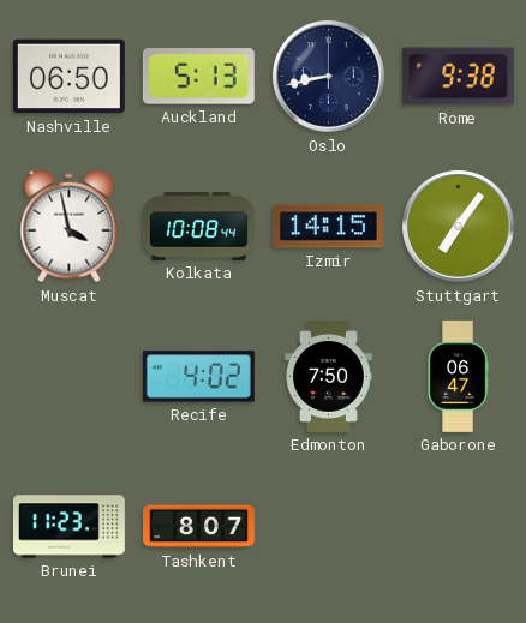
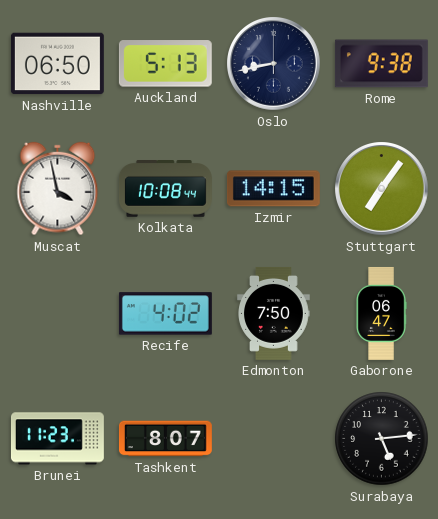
Surabaya: none -> 5:14
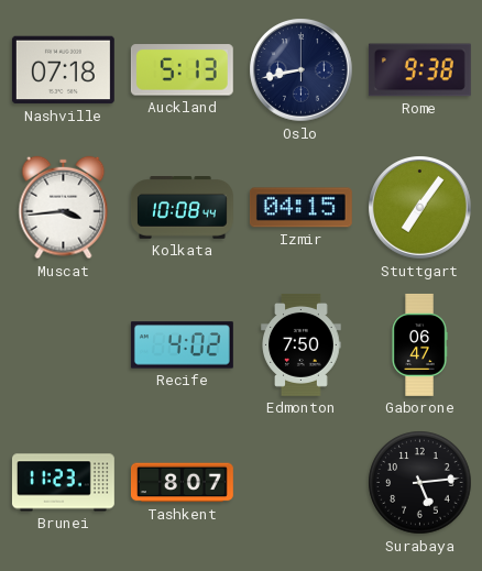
Nashville: 06:50 -> 07:18
Muscat: 3:58 -> 3:44
Izmir: 14:15 -> 04:15
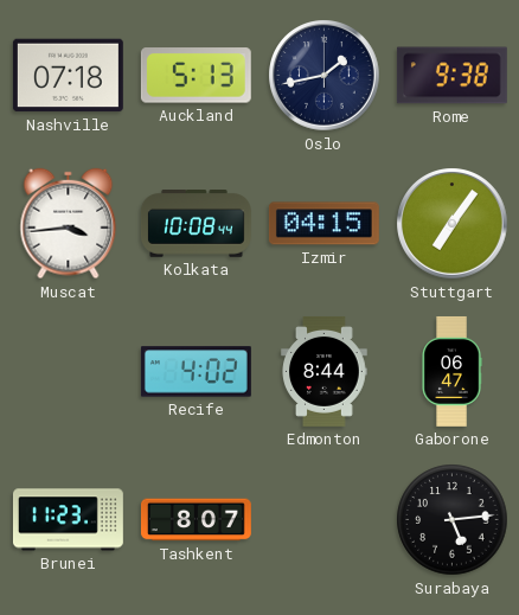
Oslo: 8:43 -> 1:43
Edmonton: 7:50 -> 8:44
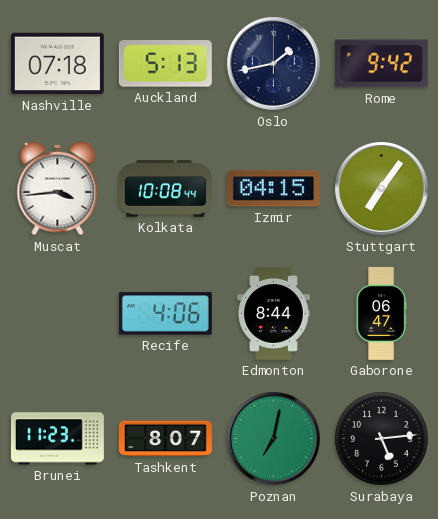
Rome: 9:38 -> 9:42
Recife: 4:02 -> 4:06
Poznan: none -> 7:02
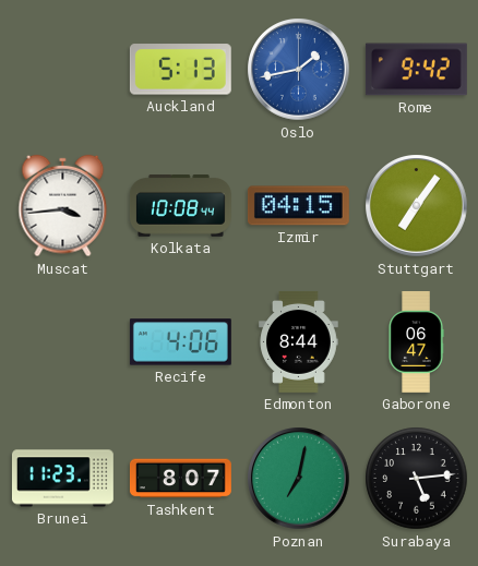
Nashville: 07:18 -> none
Oslo dial: navy -> blue
